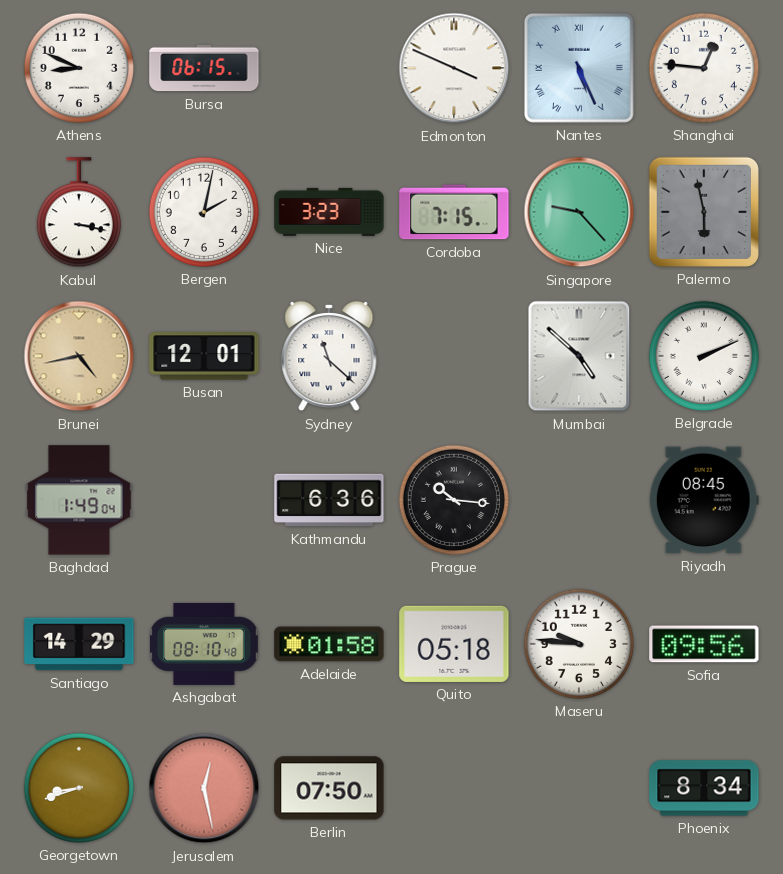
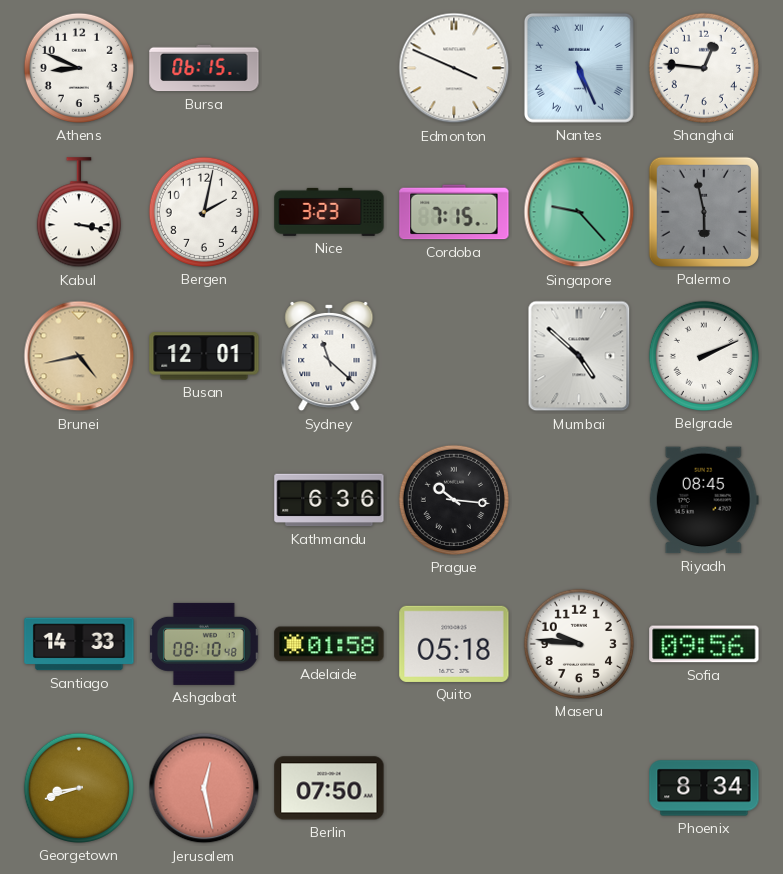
Baghdad: 1:49 -> none
Santiago: 14:29 -> 14:33
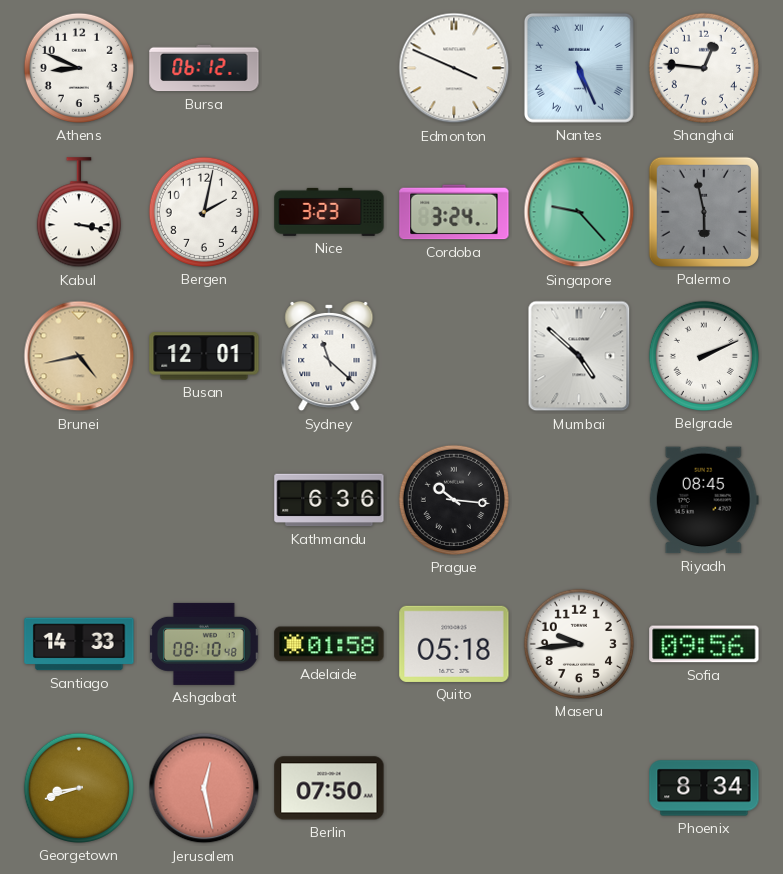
Bursa: 06:15 -> 06:12
Cordoba: 7:15 -> 3:24
Maseru: 9:46 -> 9:44
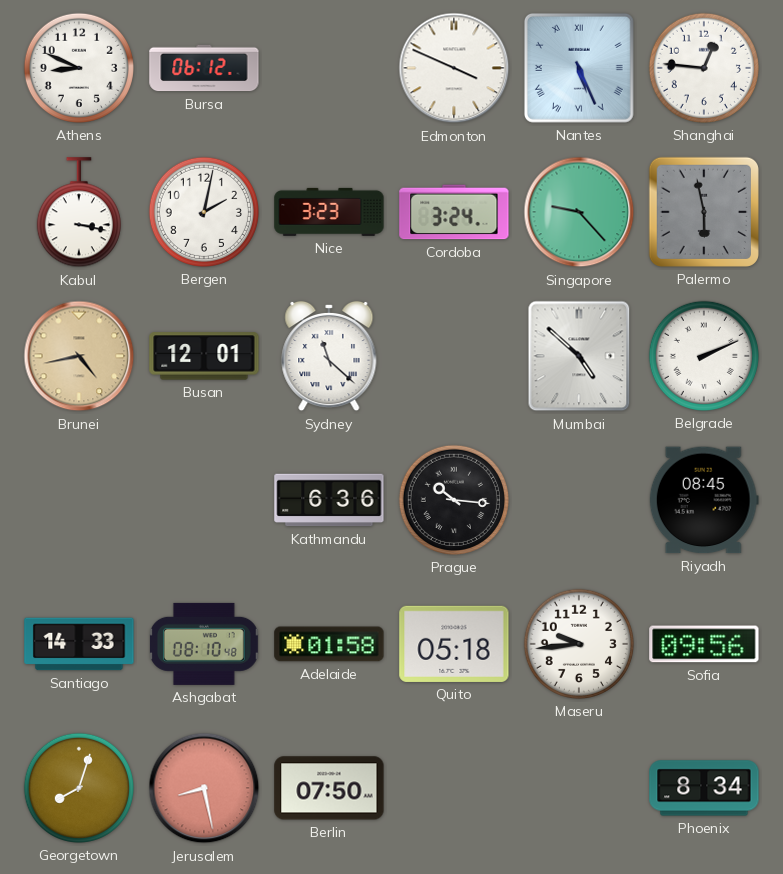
Georgetown: 8:42 -> 8:03
Jerusalem: 12:28 -> 8:28
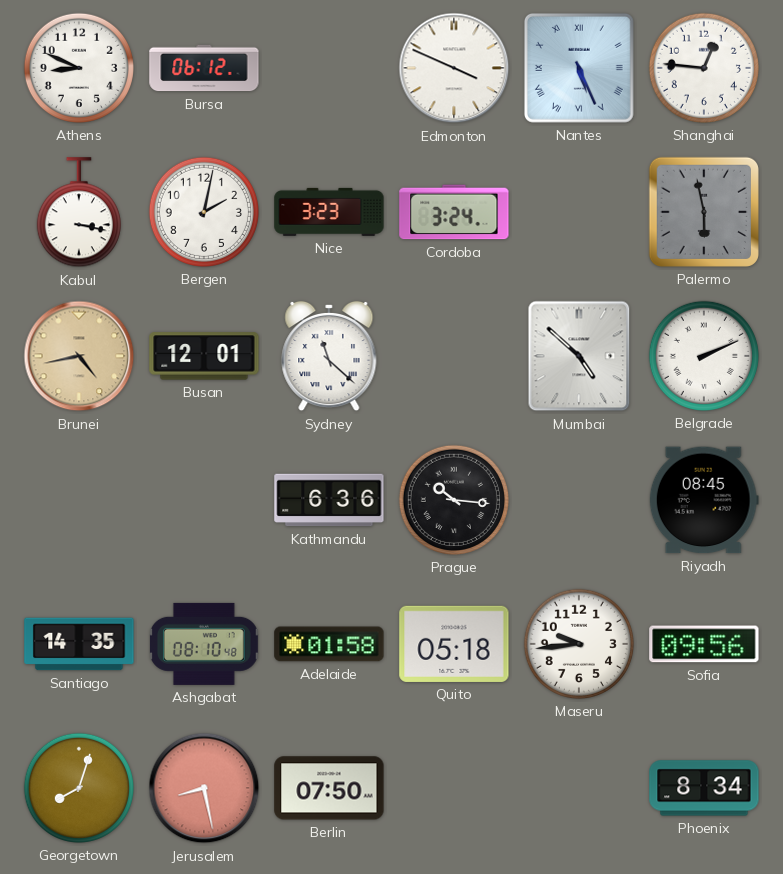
Singapore: 9:23 -> none
Santiago: 14:33 -> 14:35
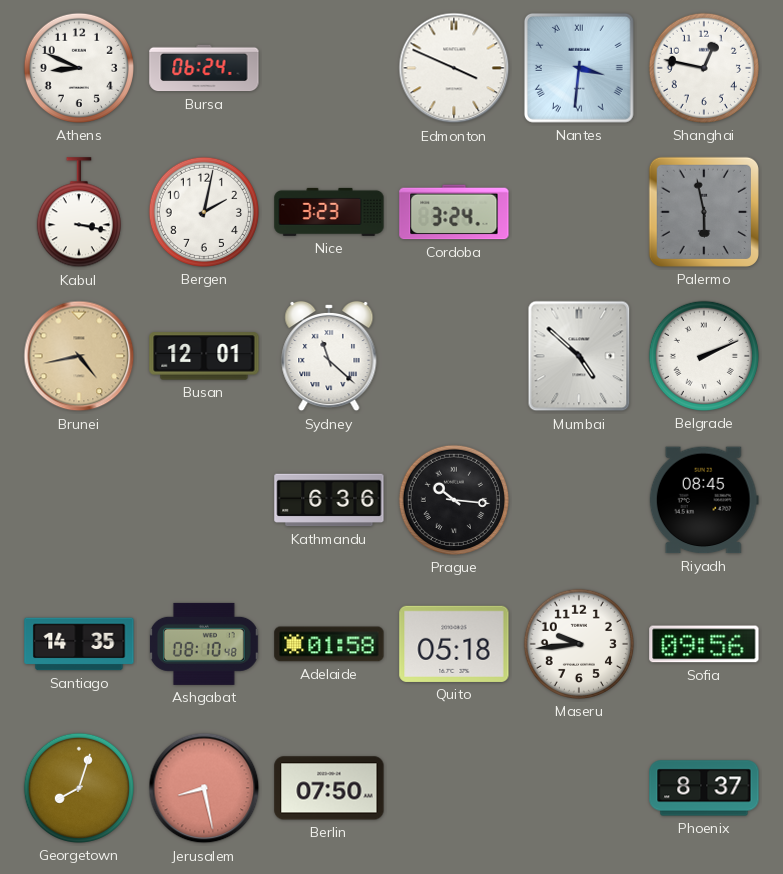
Bursa: 06:12 -> 06:24
Nantes: 5:26 -> 3:31
Shanghai: 12:46 -> 12:47
Phoenix: 8:34 -> 8:37
